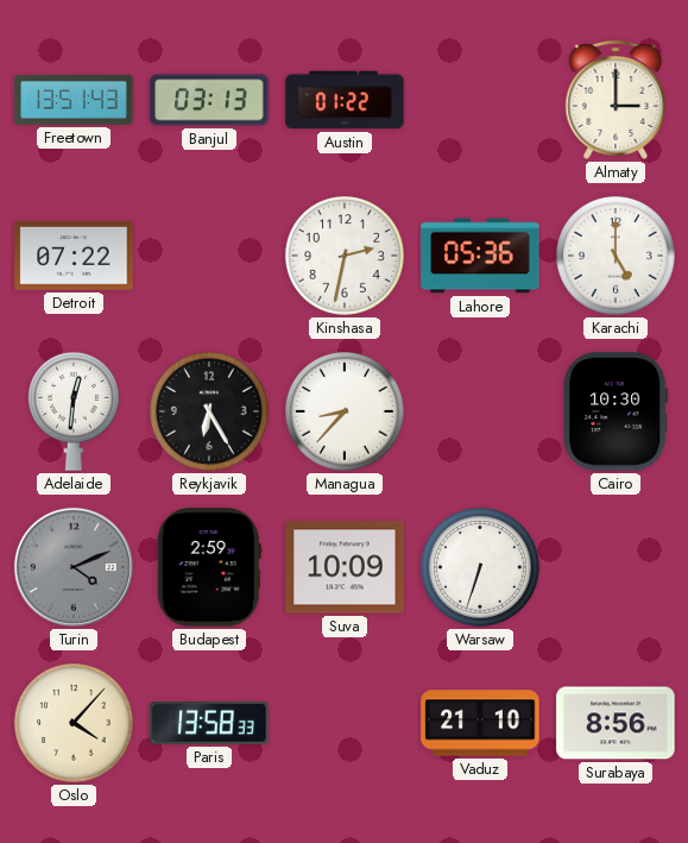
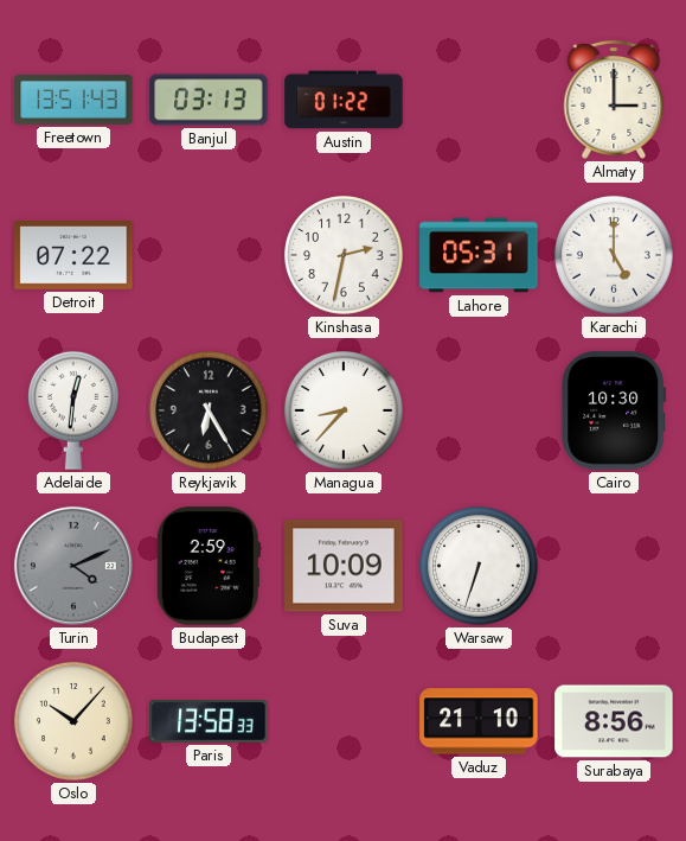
Lahore: 05:36 -> 05:31
Oslo: 4:07 -> 10:07
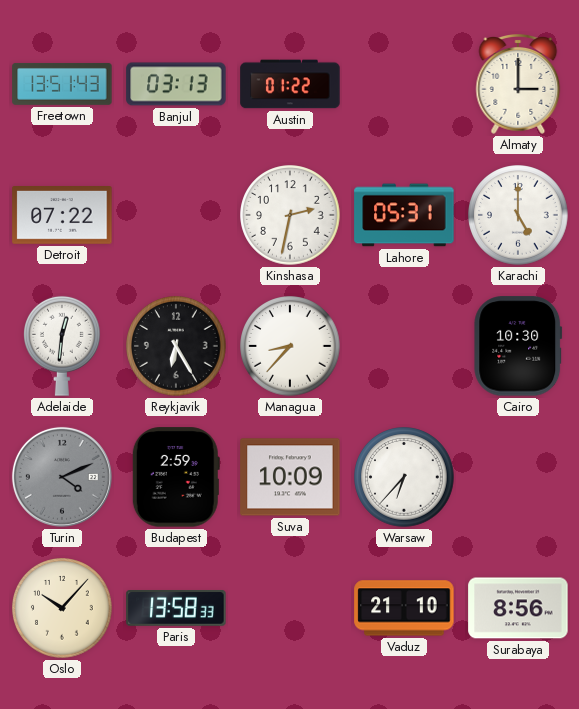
Warsaw: 6:33 -> 6:37
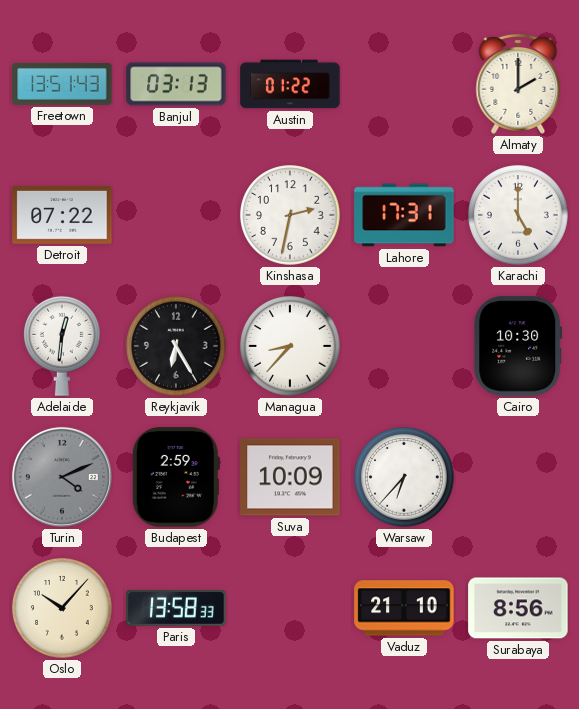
Almaty: 3:00 -> 2:00
Lahore: 05:31 -> 17:31
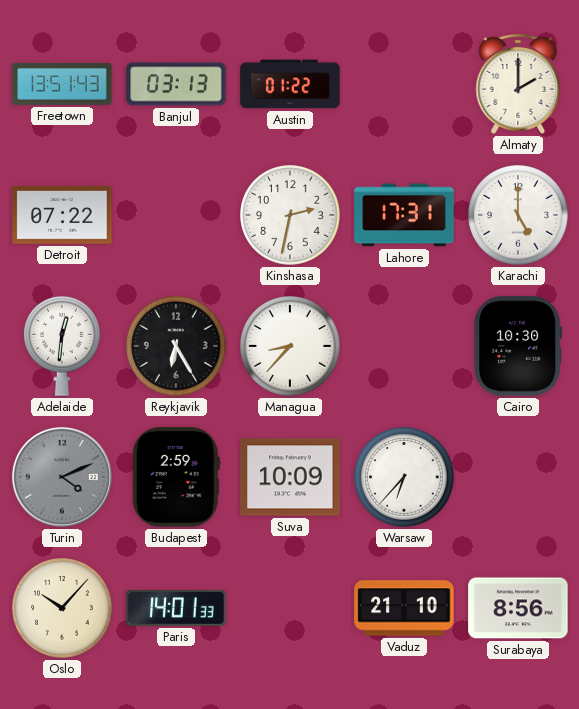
Paris: 13:58 -> 14:01
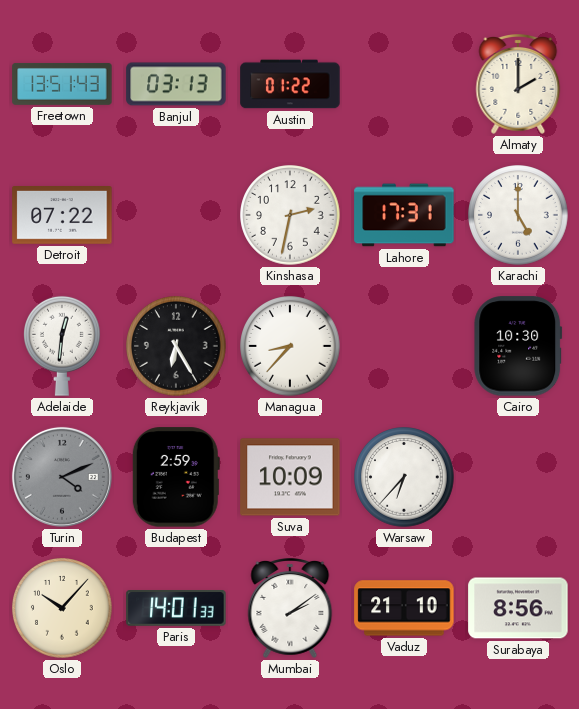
Mumbai: none -> 2:09
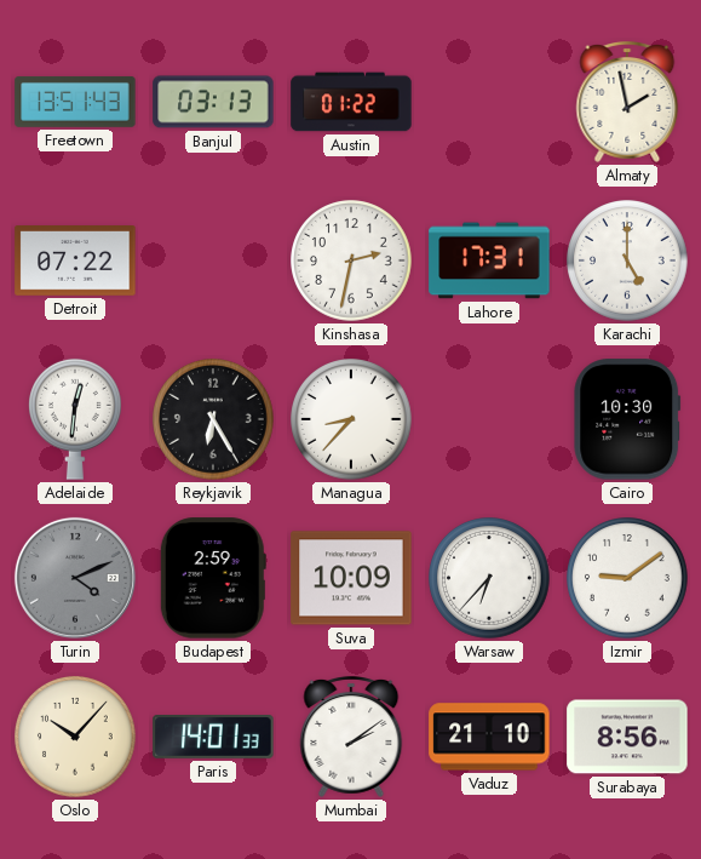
Almaty: 2:00 -> 1:58
Izmir: none -> 9:09
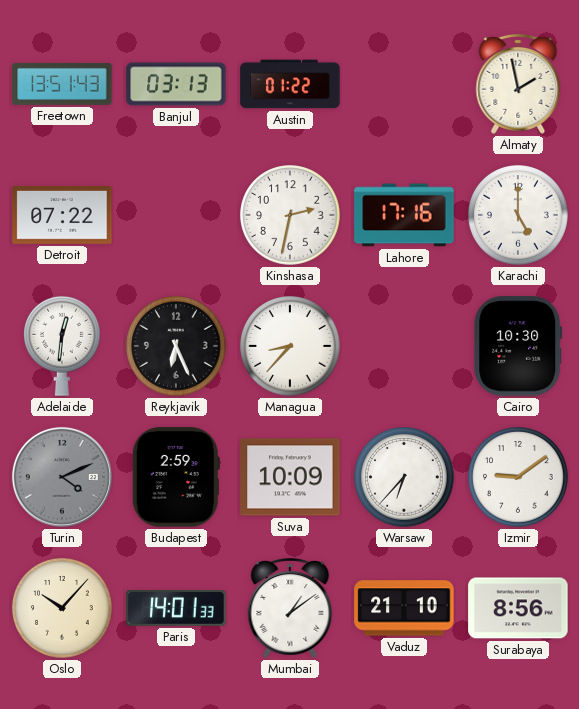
Lahore: 17:31 -> 17:16
Reykjavik: 6:25 -> 6:26
Mumbai: 2:09 -> 1:09
